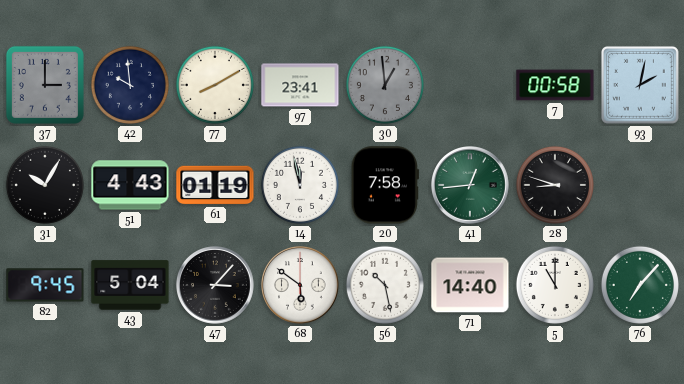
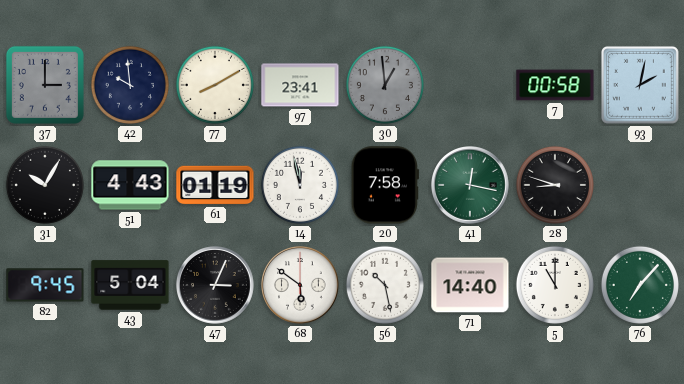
41: 12:44 -> 12:17
47: 3:07 -> 3:04
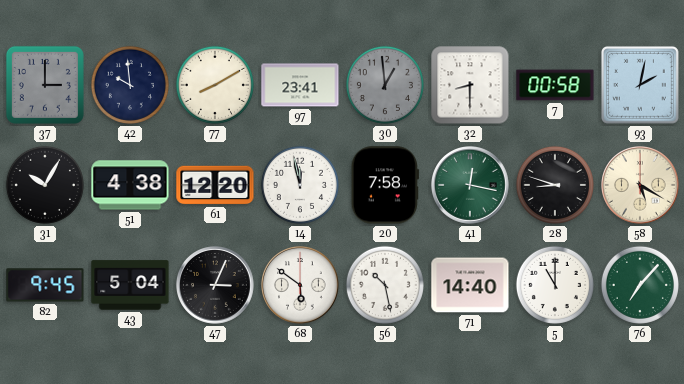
32: none -> 8:30
51: 4:43 -> 4:38
61: 01:19 -> 12:20
58: none -> 5:20
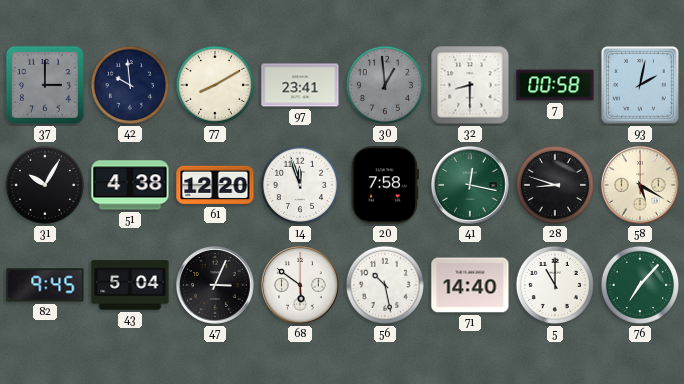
14: 11:58 -> 11:57
